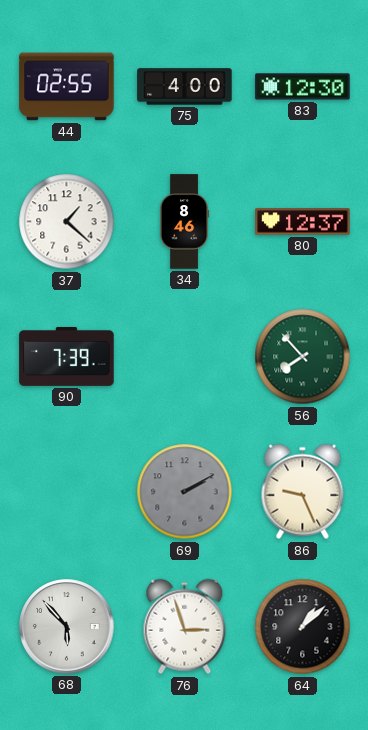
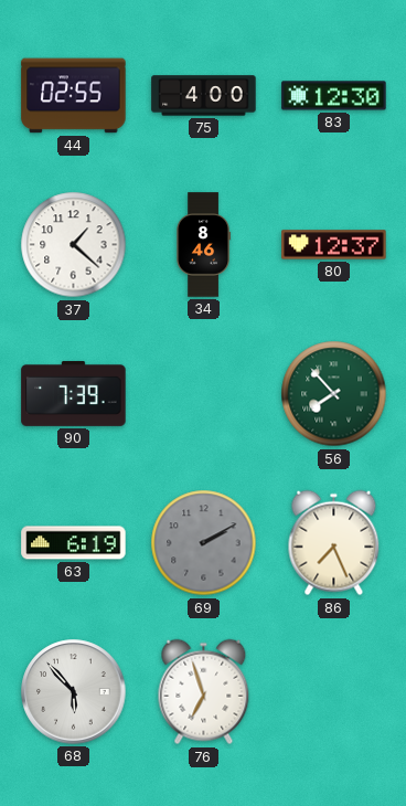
63: none -> 6:19
86: 9:26 -> 7:26
76: 2:57 -> 6:57
64: 1:08 -> none
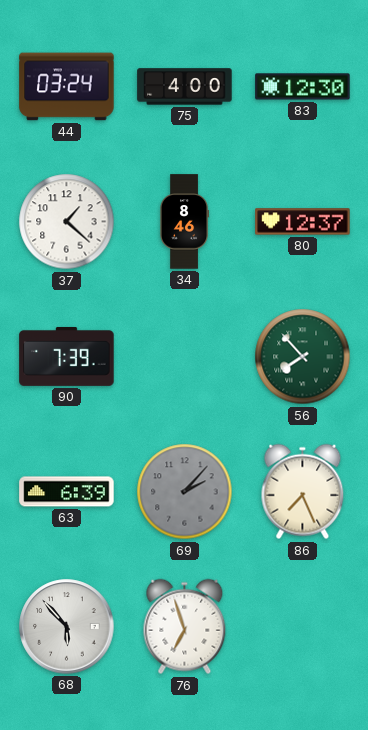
44: 02:55 -> 03:24
63: 6:19 -> 6:39
69: 2:10 -> 2:07
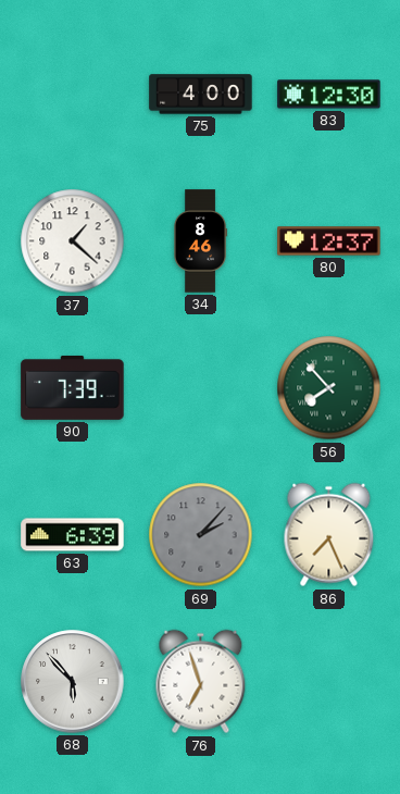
44: 03:24 -> none
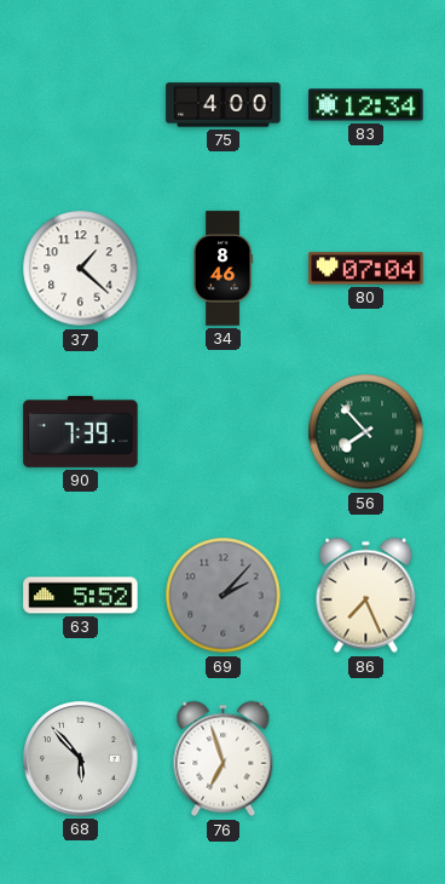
83: 12:30 -> 12:34
80: 12:37 -> 07:04
63: 6:39 -> 5:52
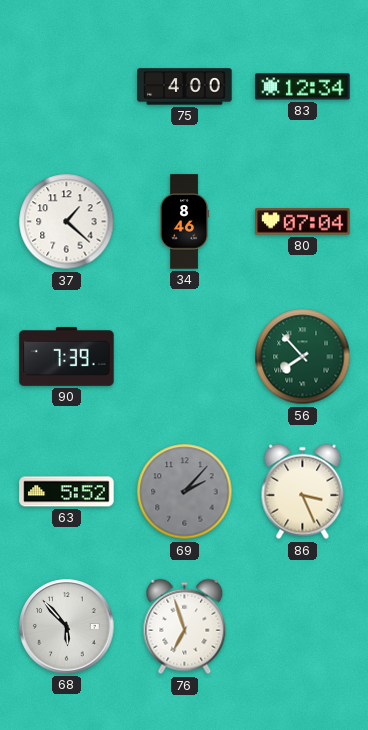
86: 7:26 -> 3:26
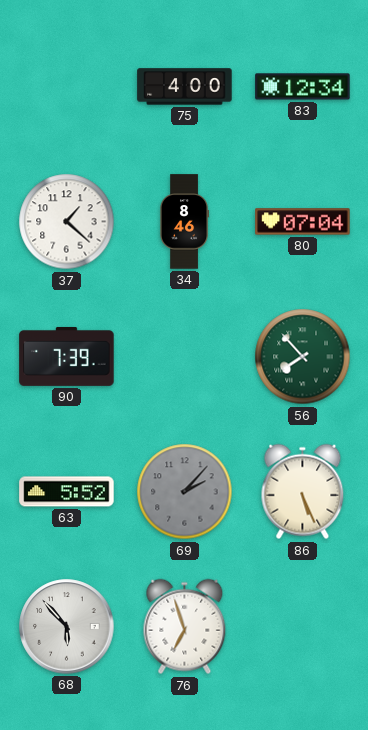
86: 3:26 -> 5:26
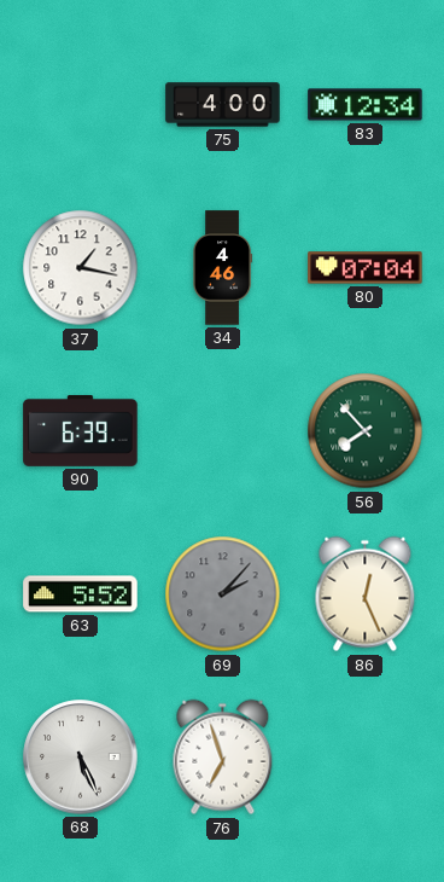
37: 1:22 -> 1:17
34: 8:46 -> 4:46
90: 7:39 -> 6:39
86: 5:26 -> 12:26
68: 5:53 -> 5:26
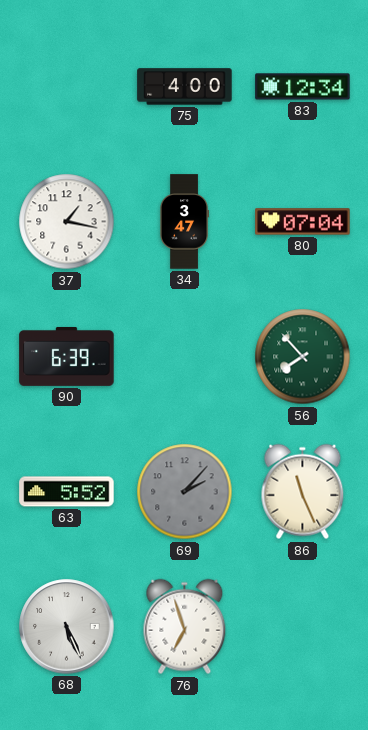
34: 4:46 -> 3:47
86: 12:26 -> 11:26
